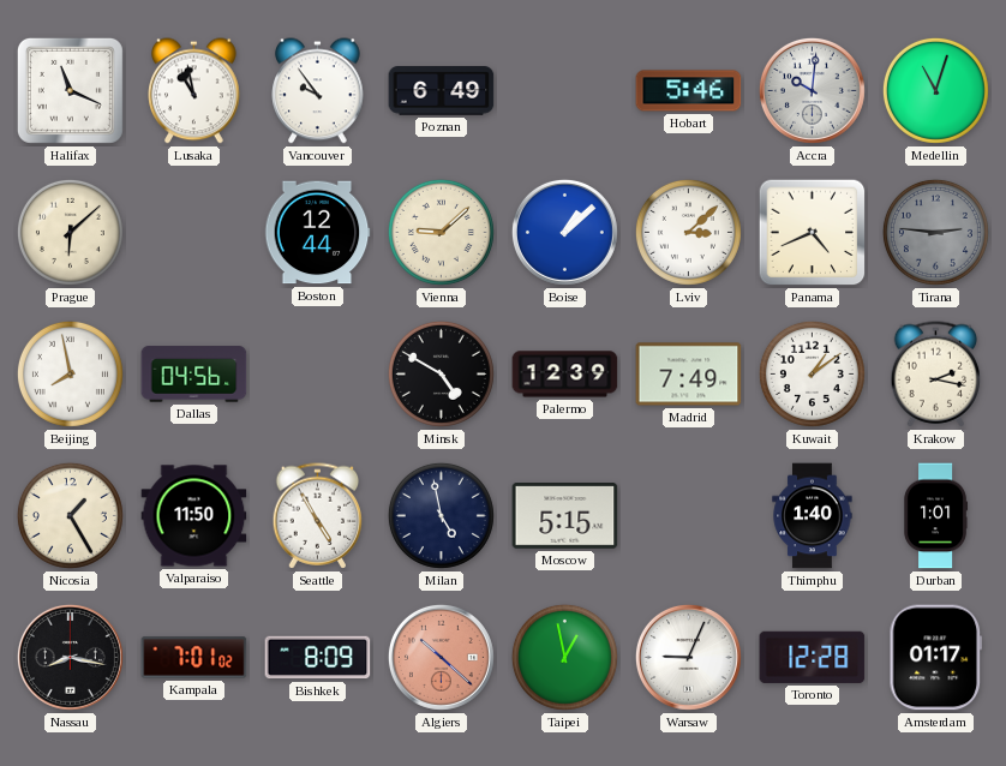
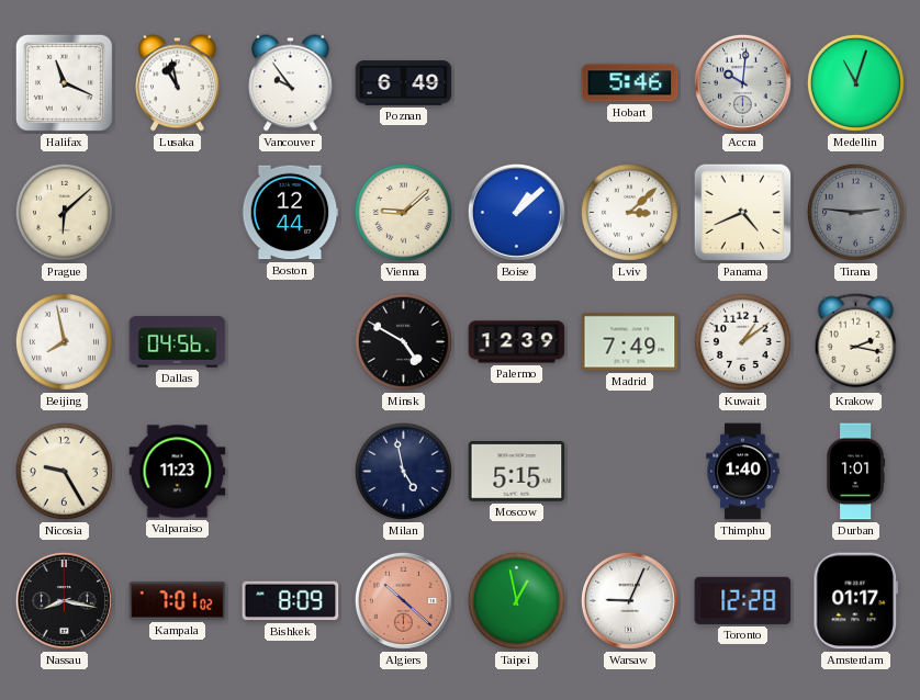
Nicosia: 1:25 -> 9:25
Valparaiso: 11:50 -> 11:23
Seattle: 4:55 -> none
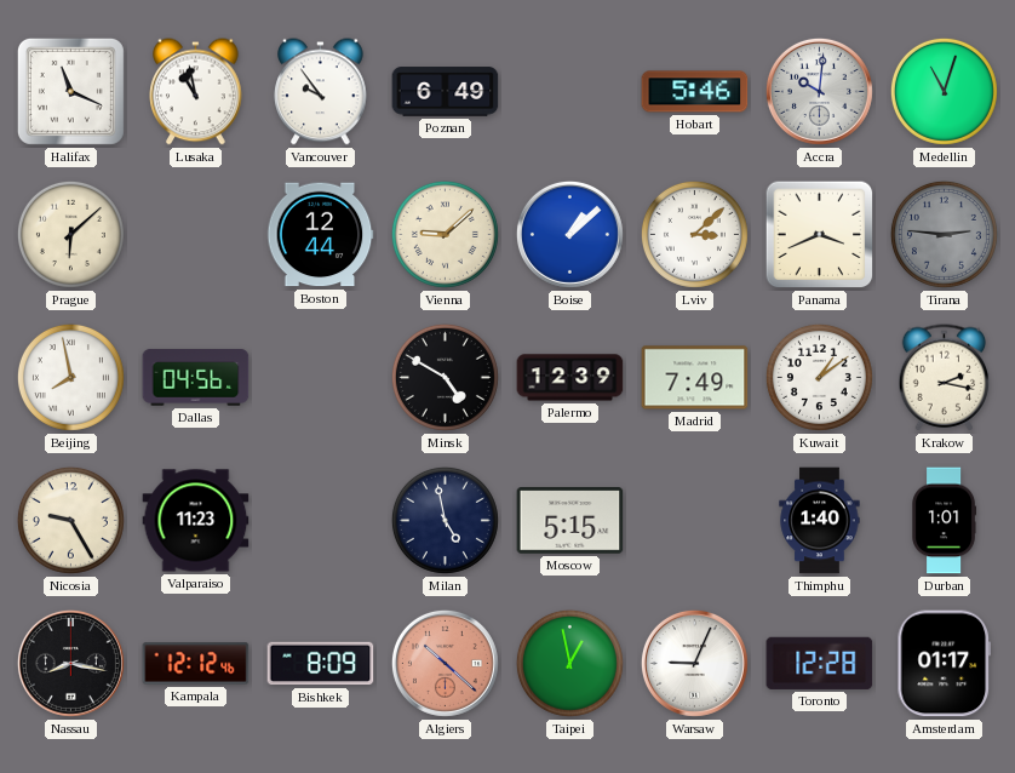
Panama: 4:41 -> 3:41
Kampala: 7:01 -> 12:12
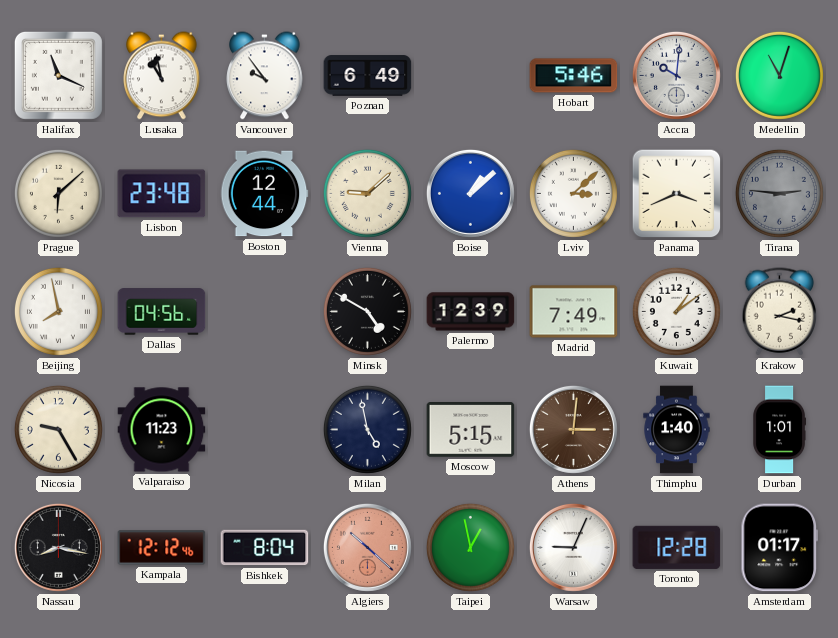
Lisbon: none -> 23:48
Athens: none -> 3:01
Bishkek: 8:09 -> 8:04
